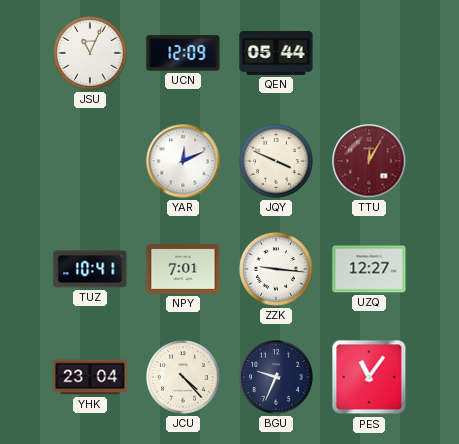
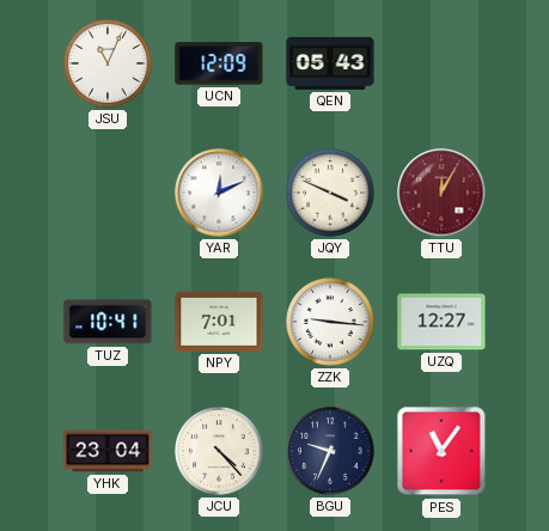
QEN: 05:44 -> 05:43
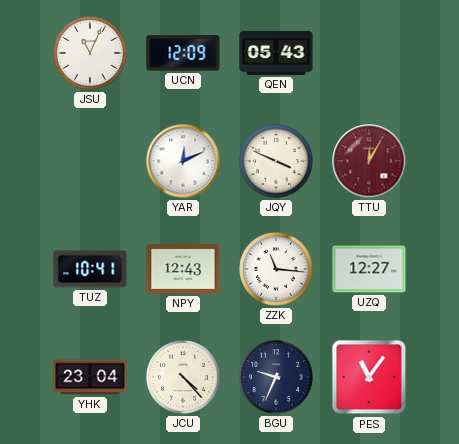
NPY: 7:01 -> 12:43
ZZK: 9:16 -> 11:16
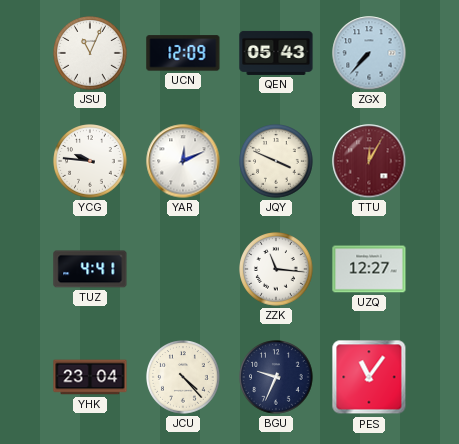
ZGX: none -> 7:37
YCG: none -> 9:46
TUZ: 10:41 -> 4:41
NPY: 12:43 -> none
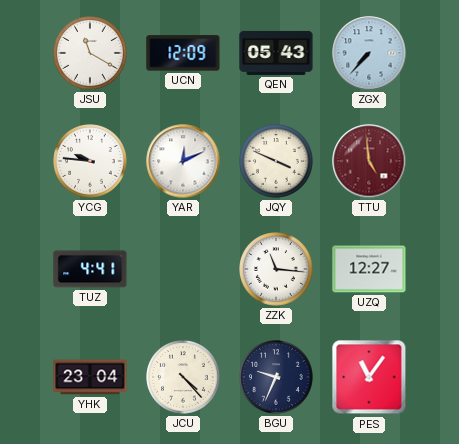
JSU: 11:04 -> 11:20
TTU: 12:05 -> 4:59
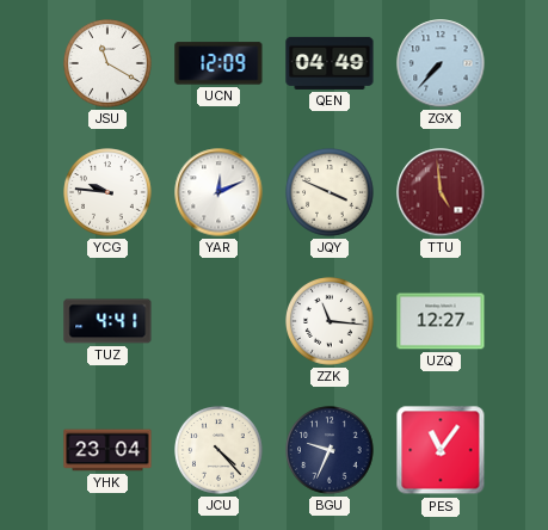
QEN: 05:43 -> 04:49
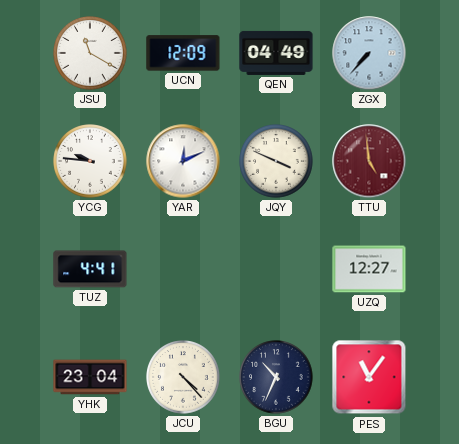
ZZK: 11:16 -> none
BGU: 9:34 -> 10:34
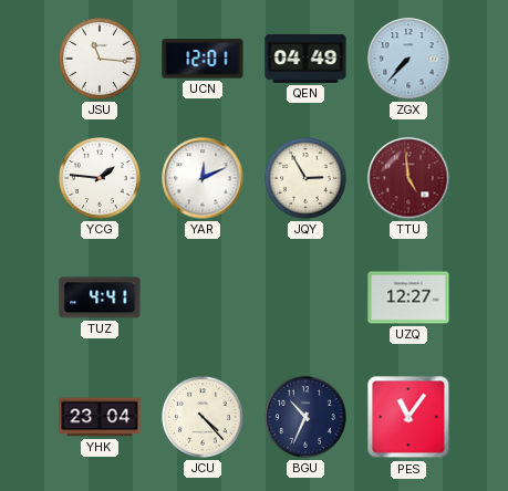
JSU: 11:20 -> 11:16
UCN: 12:09 -> 12:01
YCG: 9:46 -> 1:46
JQY: 3:49 -> 2:55
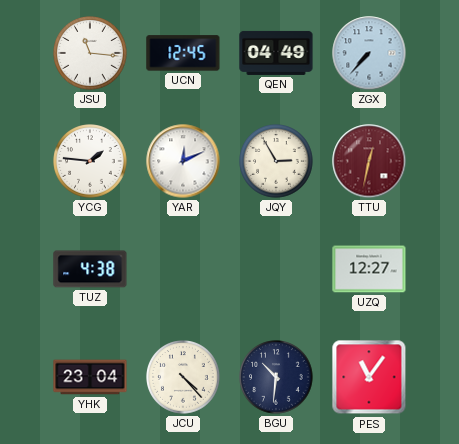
UCN: 12:01 -> 12:45
TTU: 4:59 -> 12:32
TUZ: 4:41 -> 4:38
BGU: 10:34 -> 10:31
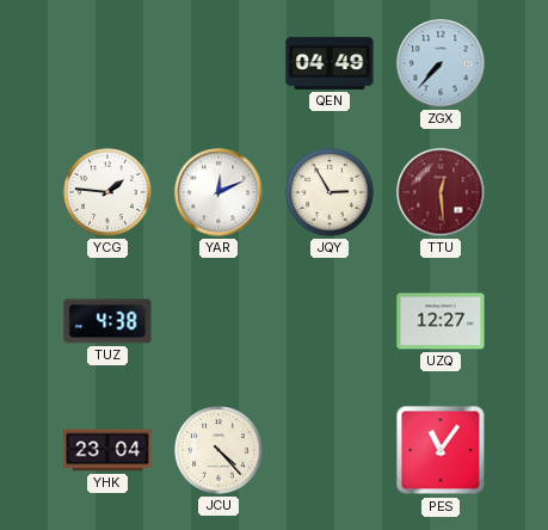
JSU: 11:16 -> none
UCN: 12:45 -> none
TTU: 12:32 -> 12:29
BGU: 10:31 -> none
